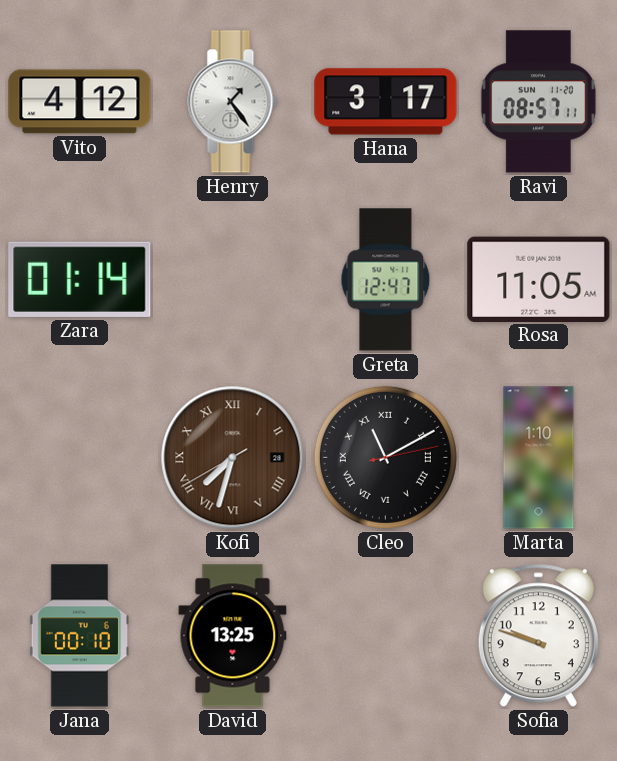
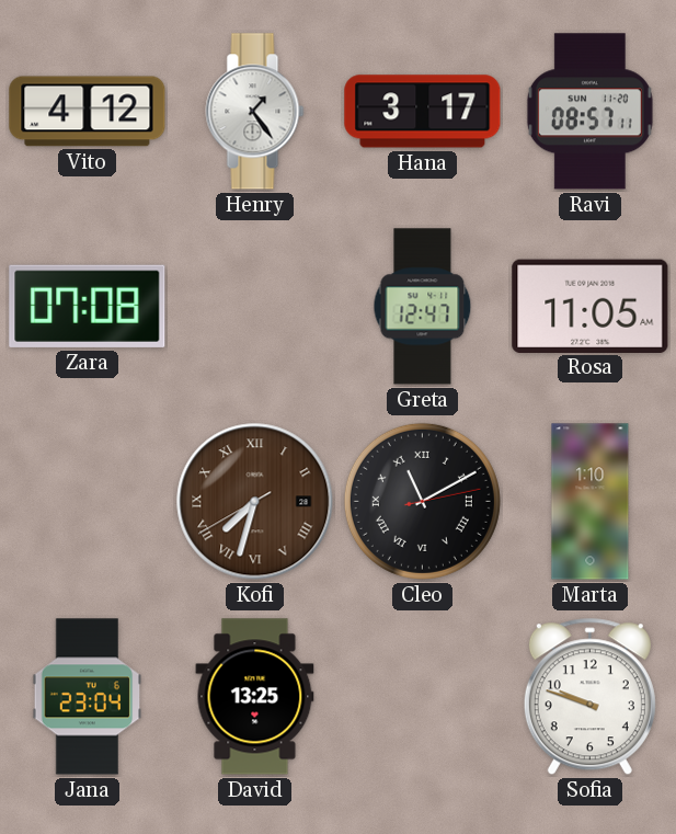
Zara: 01:14 -> 07:08
Jana: 00:10 -> 23:04
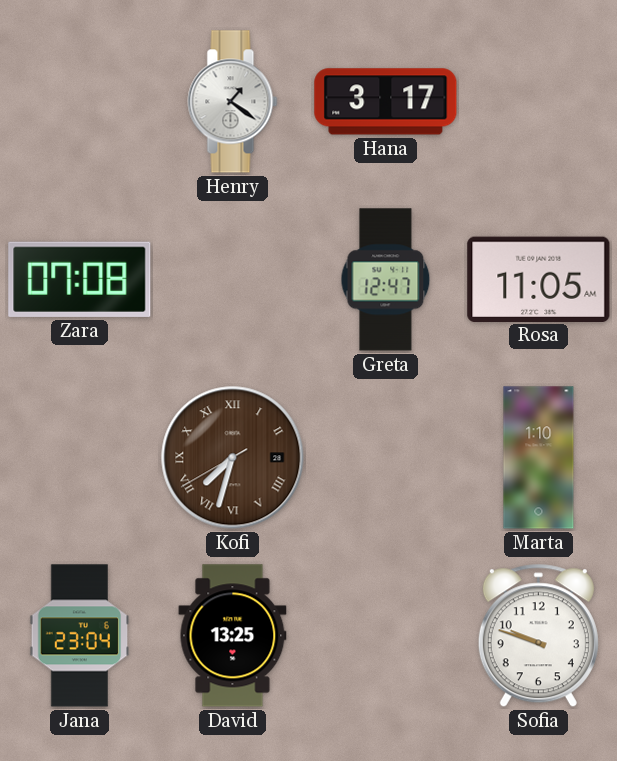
Vito: 4:12 -> none
Henry: 1:24 -> 1:21
Ravi: 08:57 -> none
Cleo: 11:10 -> none
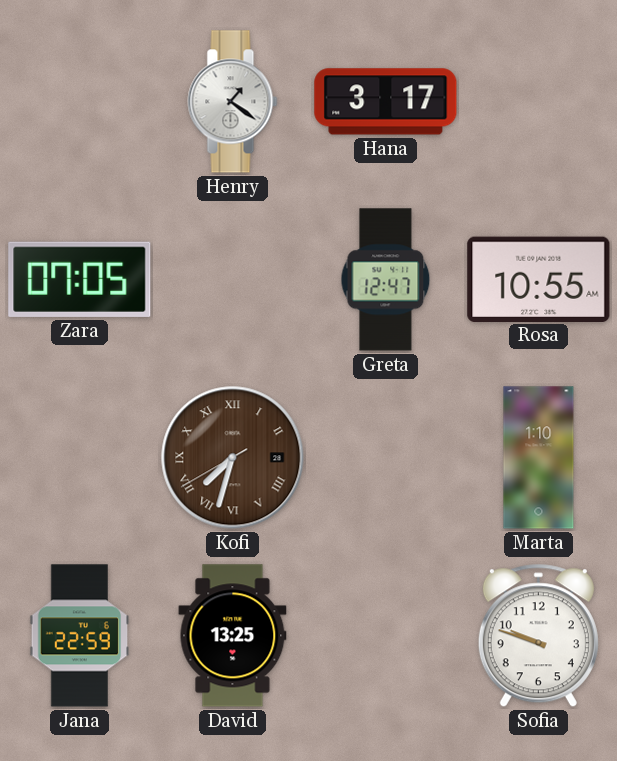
Zara: 07:08 -> 07:05
Rosa: 11:05 -> 10:55
Jana: 23:04 -> 22:59
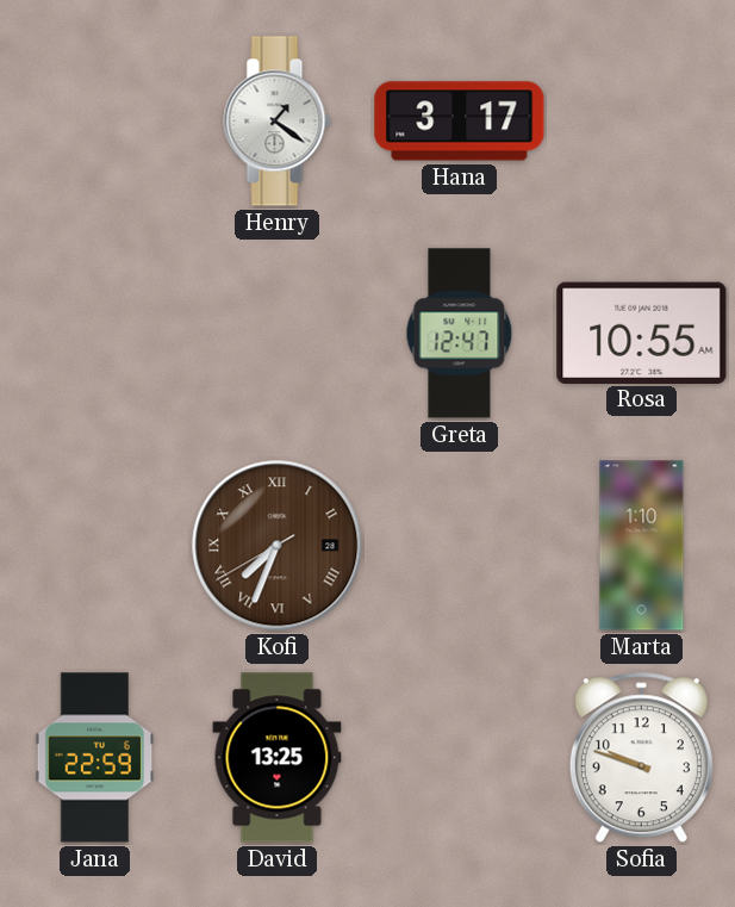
Zara: 07:05 -> none
Kofi: 7:32 -> 7:33
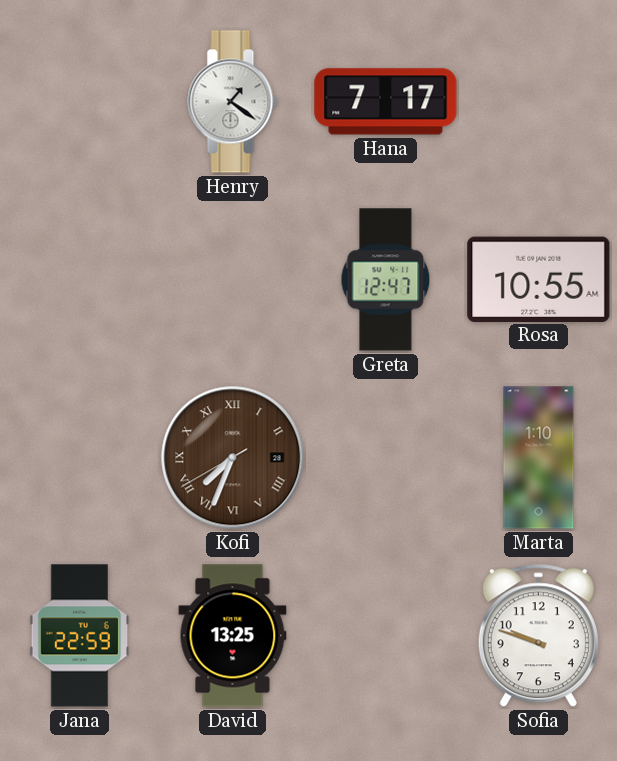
Hana: 3:17 -> 7:17
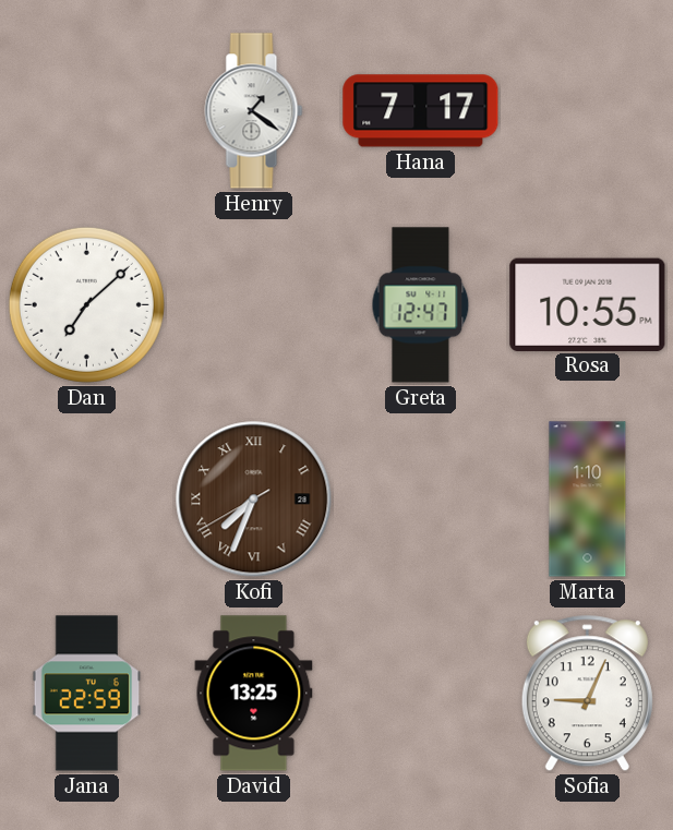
Dan: none -> 7:08
Rosa: 10:55 AM -> 10:55 PM
Sofia: 9:48 -> 9:04
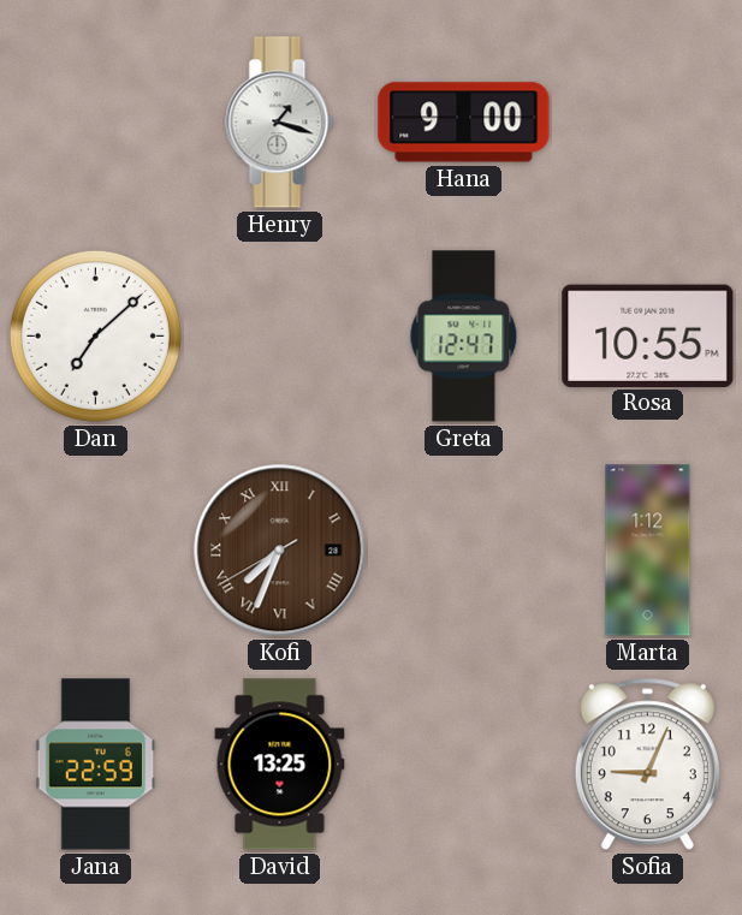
Henry: 1:21 -> 1:18
Hana: 7:17 -> 9:00
Marta: 1:10 -> 1:12
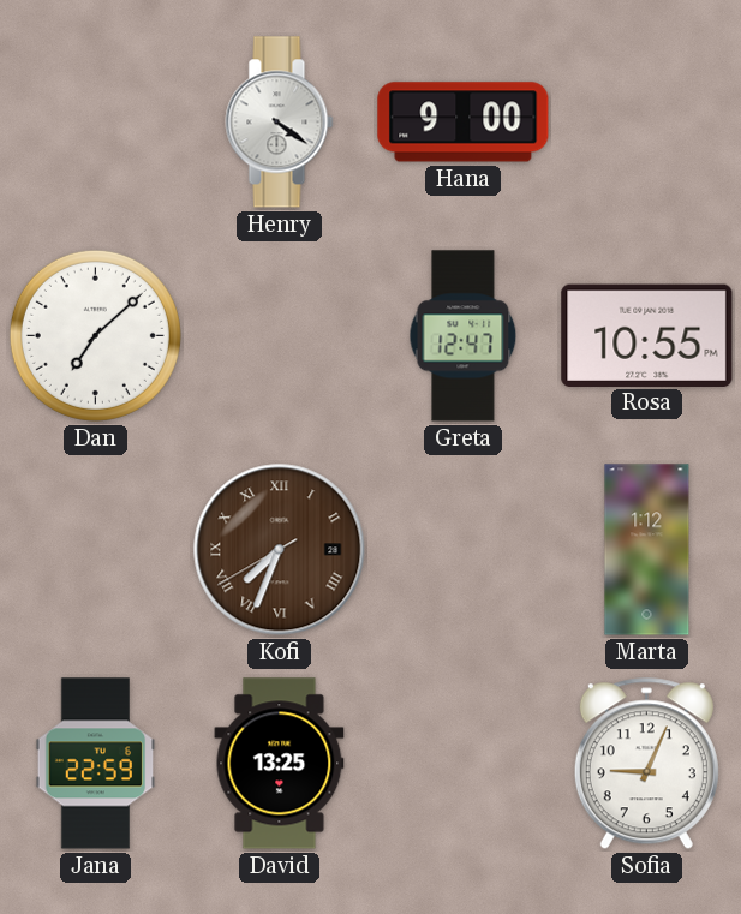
Henry: 1:18 -> 4:21
